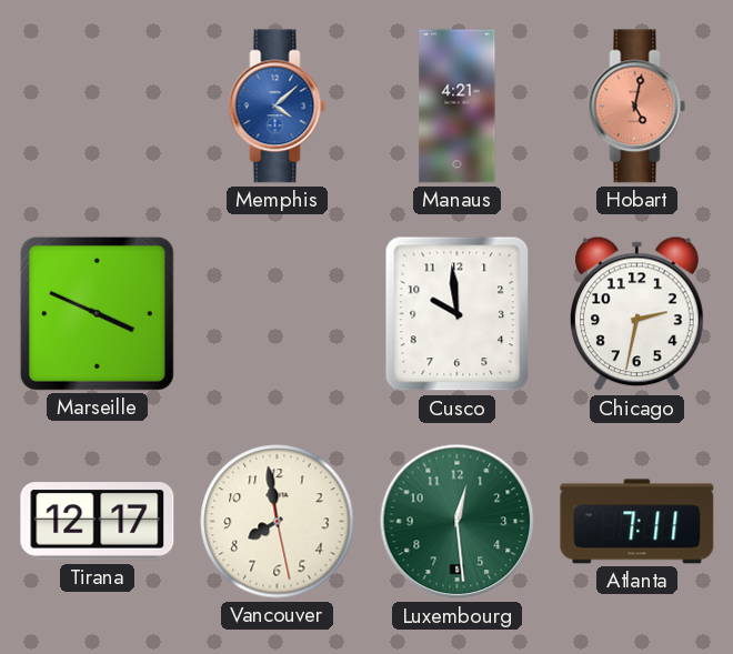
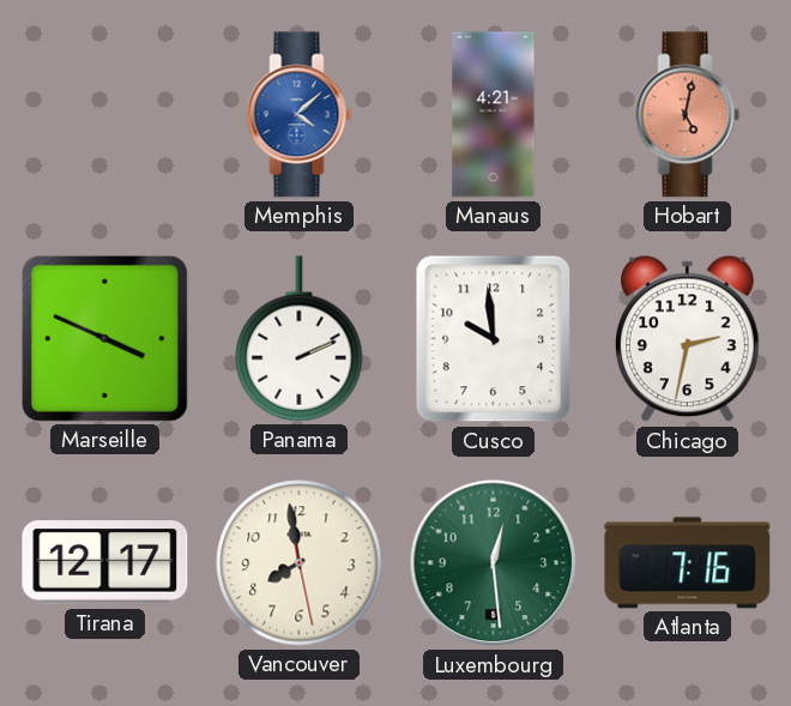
Panama: none -> 2:11
Atlanta: 7:11 -> 7:16
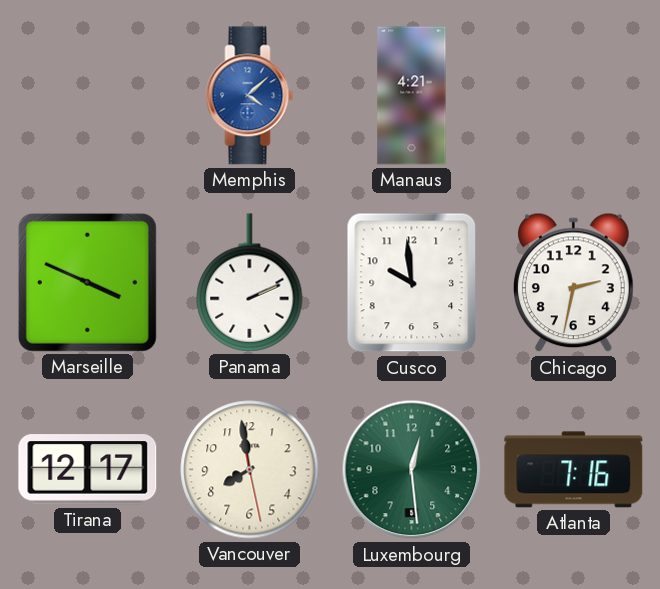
Hobart: 5:02 -> none
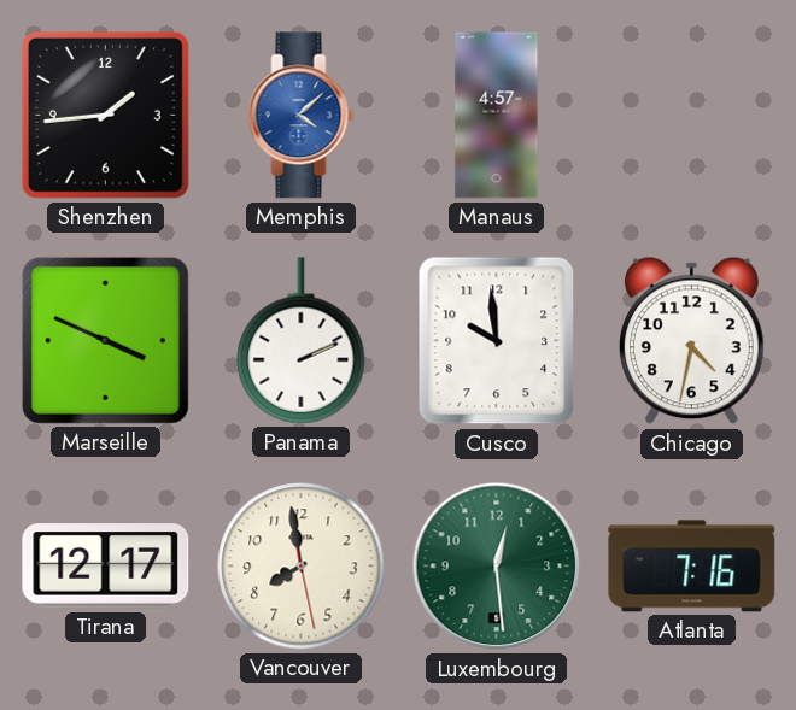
Shenzhen: none -> 1:44
Manaus: 4:21 -> 4:57
Chicago: 2:32 -> 4:32
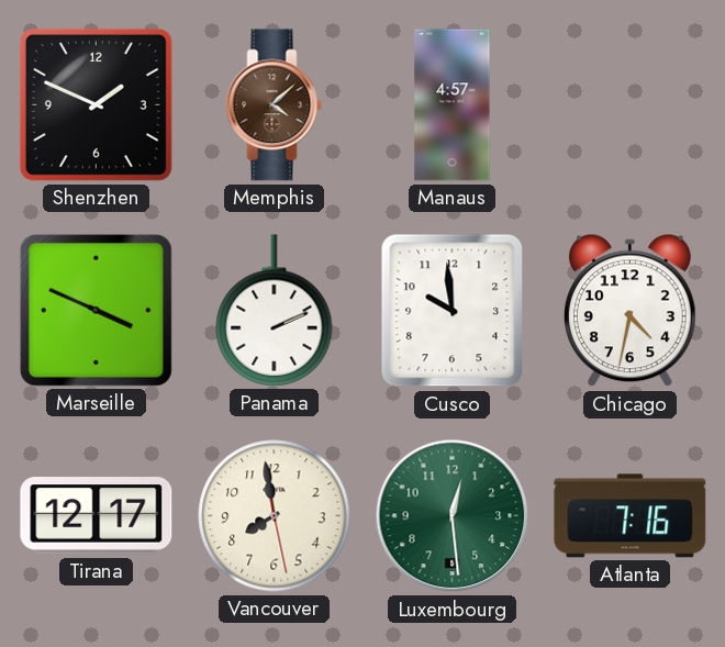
Shenzhen: 1:44 -> 1:49
Memphis dial: blue -> brown
